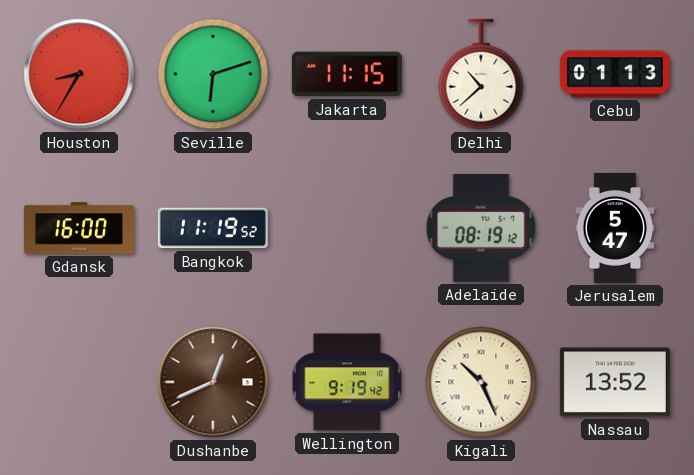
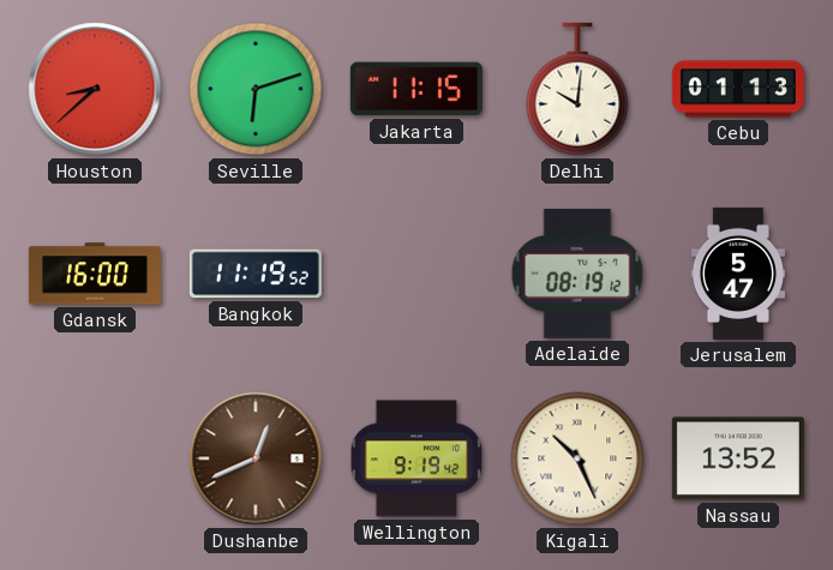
Houston: 8:35 -> 8:38
Delhi: 10:38 -> 10:01
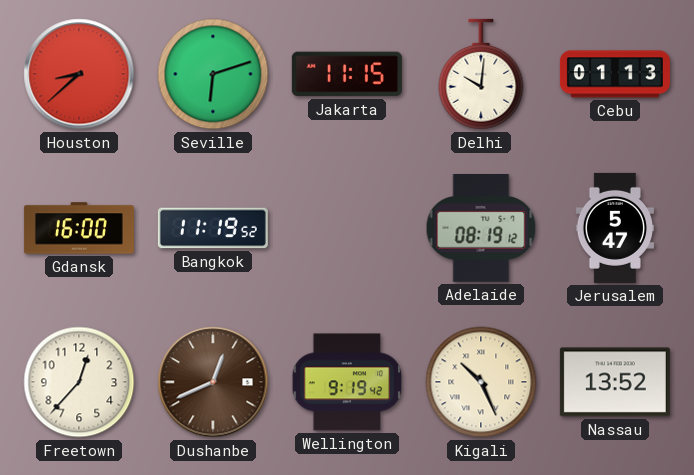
Freetown: none -> 12:37
